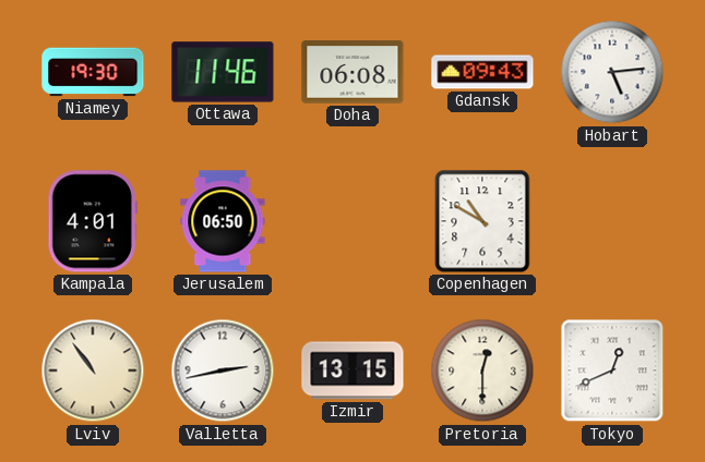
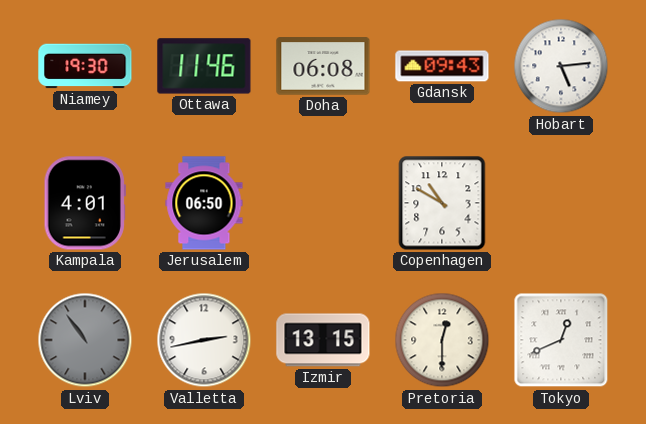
Lviv dial: cream -> grey
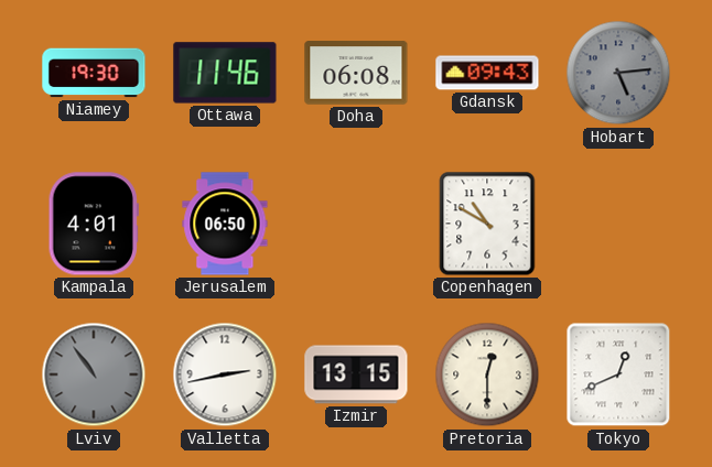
Hobart dial: white -> grey
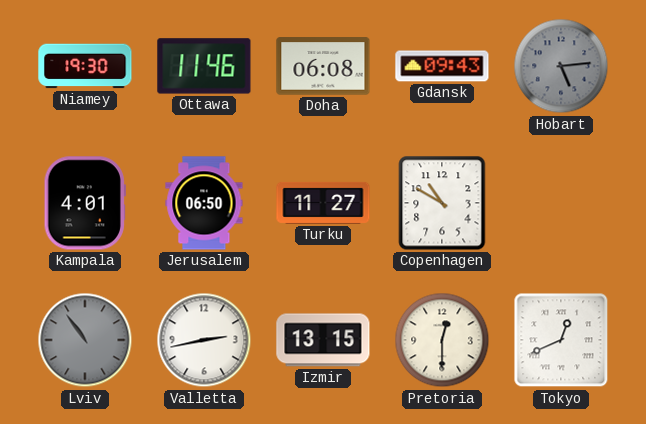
Turku: none -> 11:27
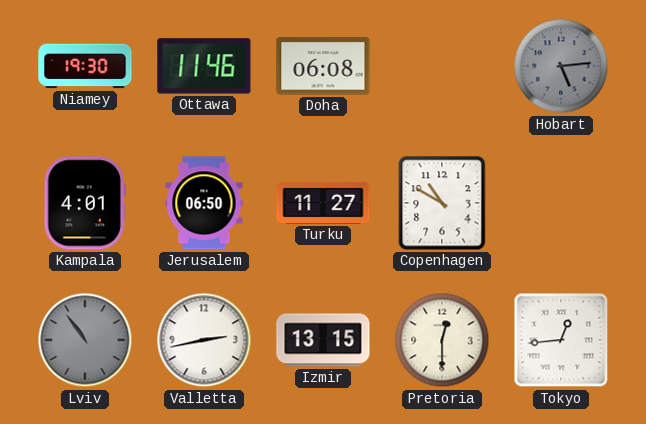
Gdansk: 09:43 -> none
Tokyo: 12:41 -> 12:44
